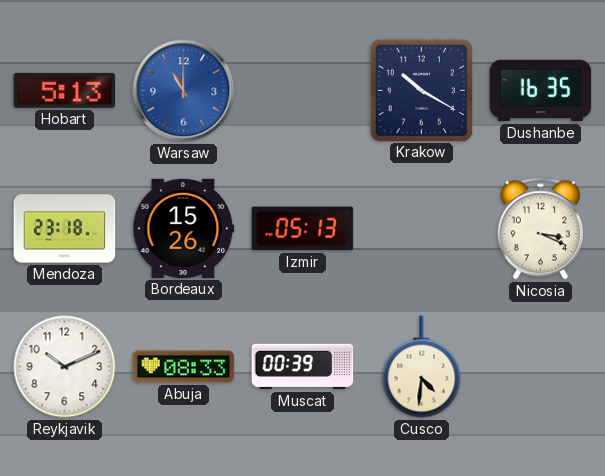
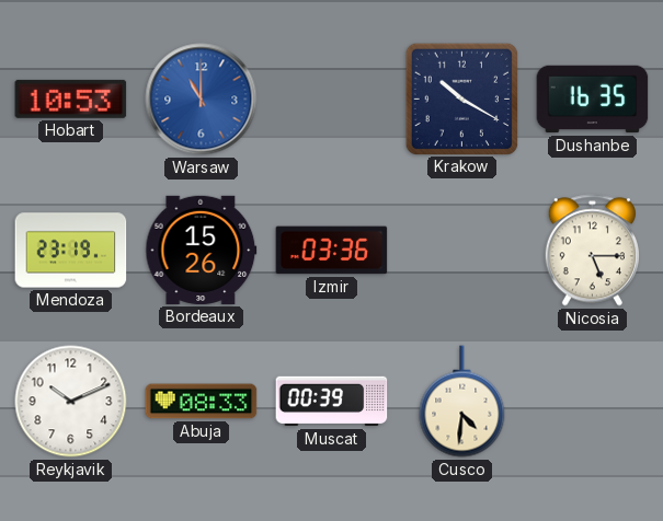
Hobart: 5:13 -> 10:53
Mendoza: 23:18 -> 23:19
Izmir: 05:13 -> 03:36
Nicosia: 3:19 -> 5:15
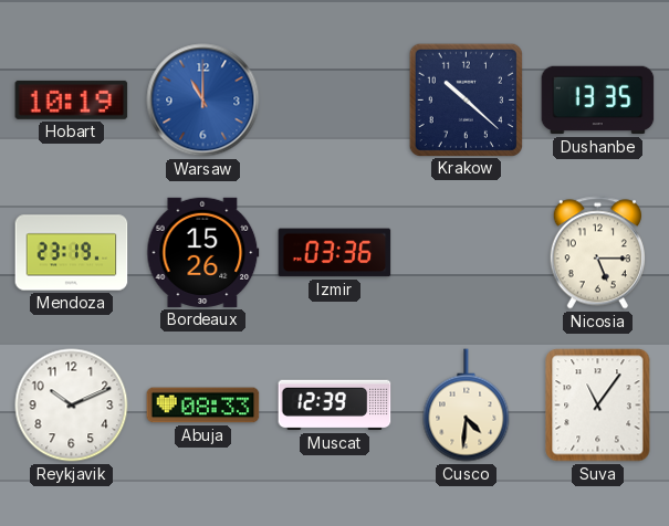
Hobart: 10:53 -> 10:19
Krakow: 10:20 -> 10:22
Dushanbe: 16:35 -> 13:35
Muscat: 00:39 -> 12:39
Suva: none -> 11:06
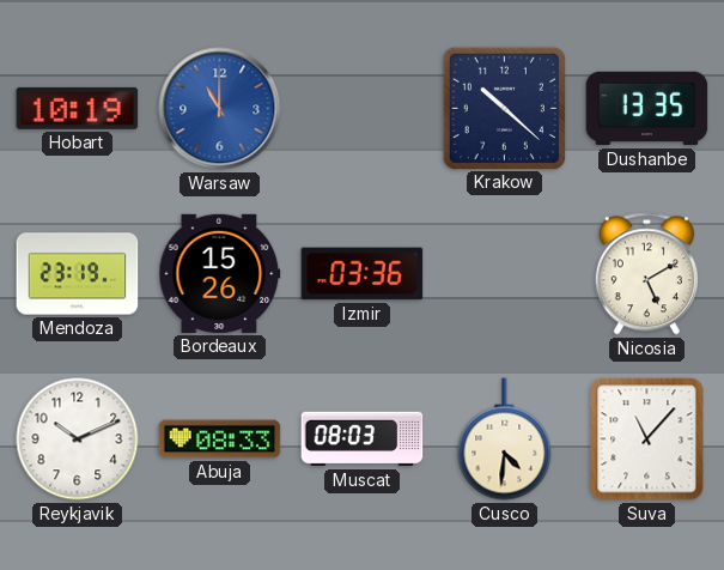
Nicosia: 5:15 -> 5:10
Muscat: 12:39 -> 08:03
Suva: 11:06 -> 11:07
